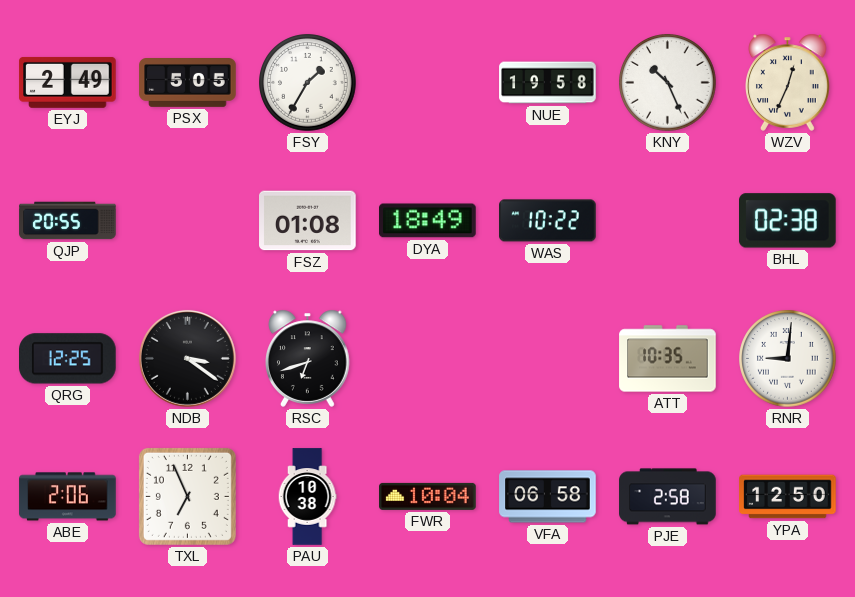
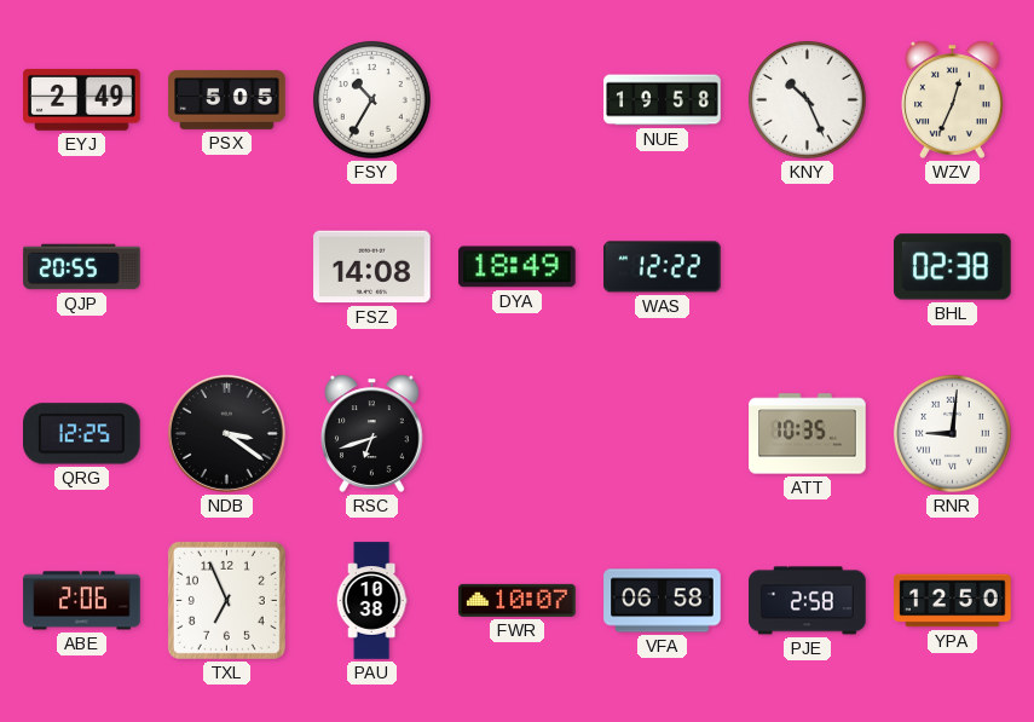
FSY: 1:35 -> 10:35
FSZ: 01:08 -> 14:08
WAS: 10:22 -> 12:22
FWR: 10:04 -> 10:07
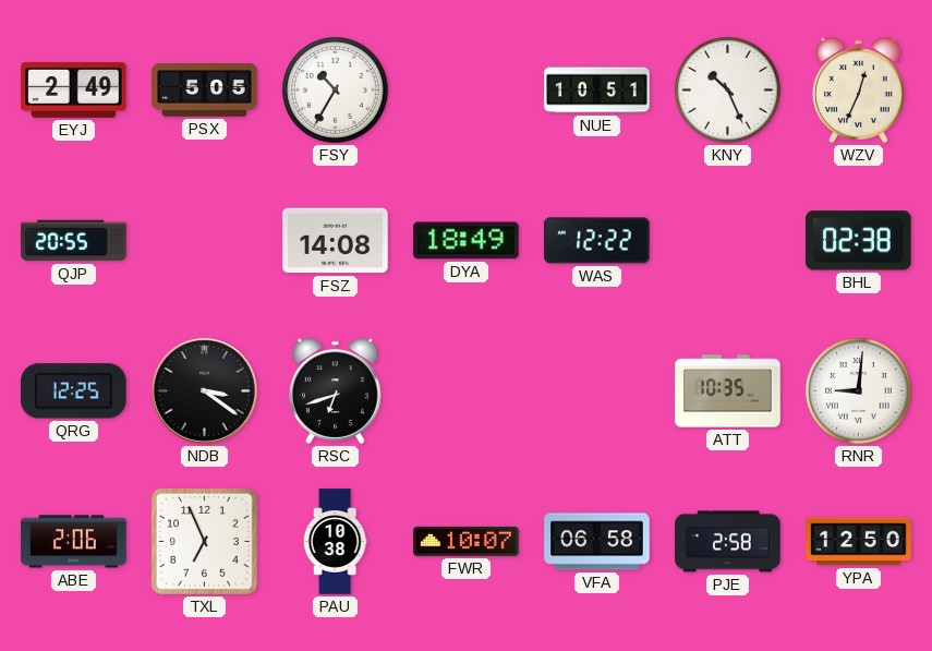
NUE: 19:58 -> 10:51
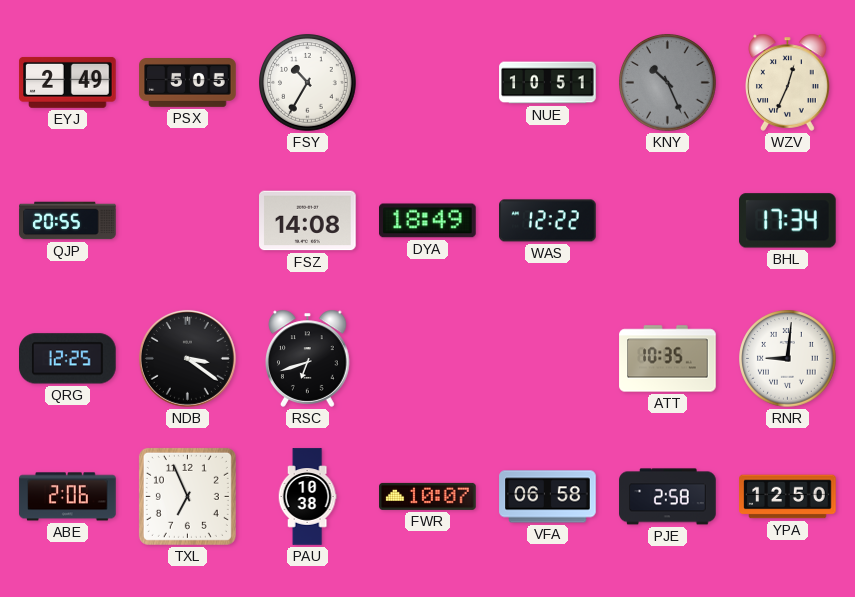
KNY dial: white -> grey
BHL: 02:38 -> 17:34
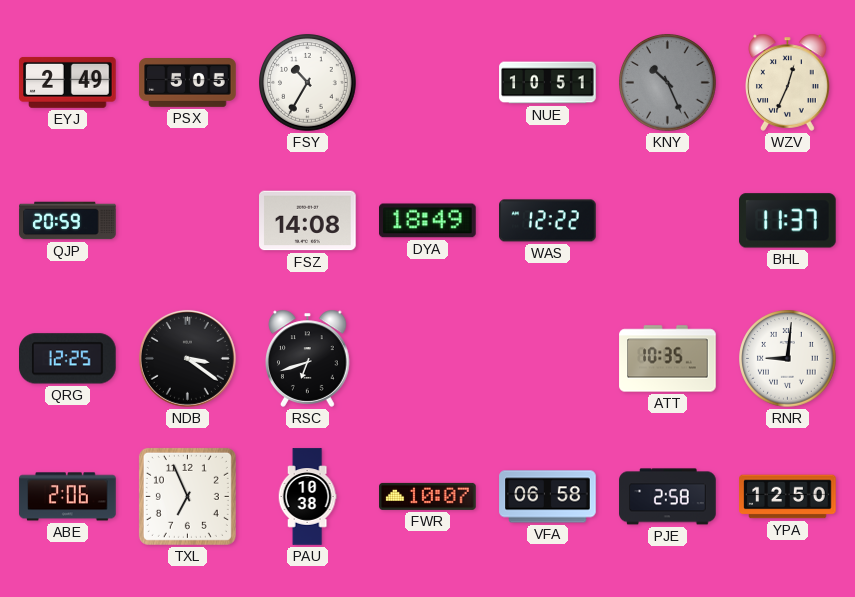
QJP: 20:55 -> 20:59
BHL: 17:34 -> 11:37
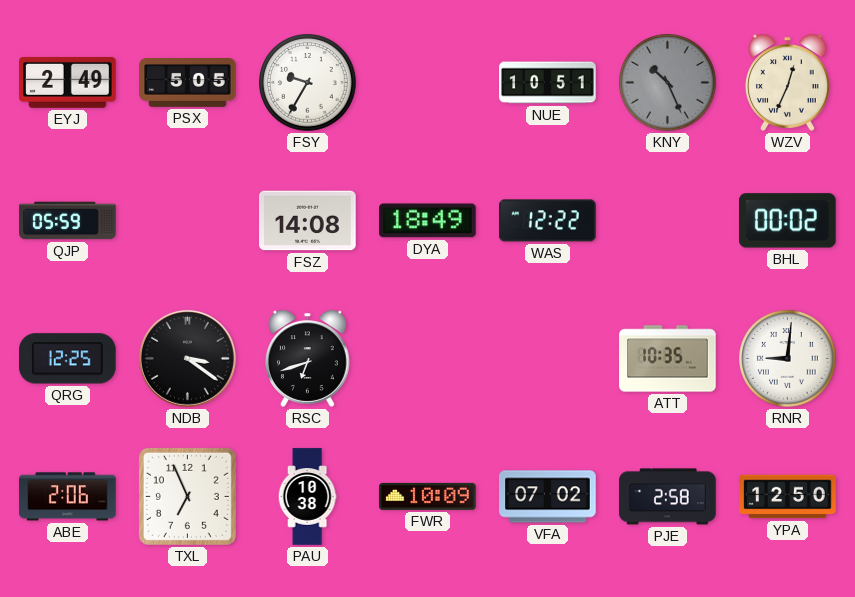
FSY: 10:35 -> 9:35
QJP: 20:59 -> 05:59
BHL: 11:37 -> 00:02
FWR: 10:07 -> 10:09
VFA: 06:58 -> 07:02
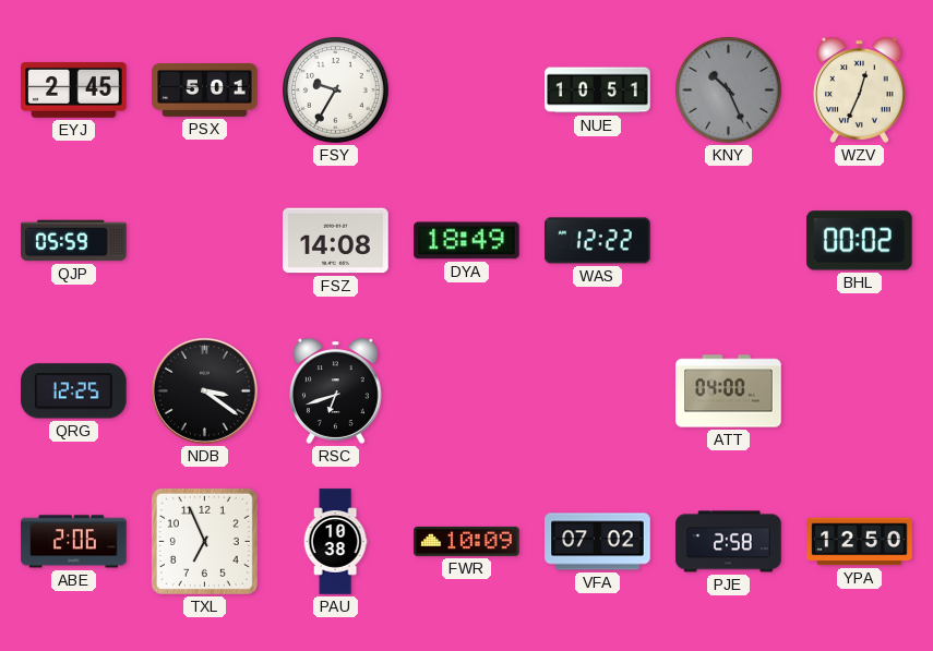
EYJ: 2:49 -> 2:45
PSX: 5:05 -> 5:01
ATT: 10:35 -> 04:00
RNR: 9:01 -> none
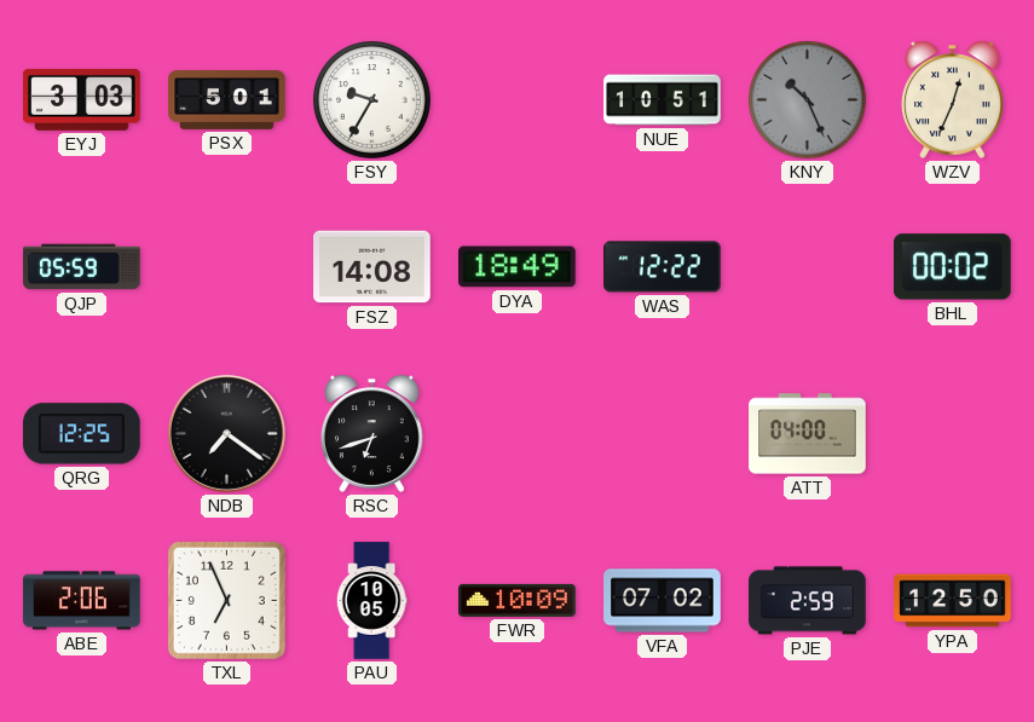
EYJ: 2:45 -> 3:03
NDB: 3:21 -> 7:21
PAU: 10:38 -> 10:05
PJE: 2:58 -> 2:59
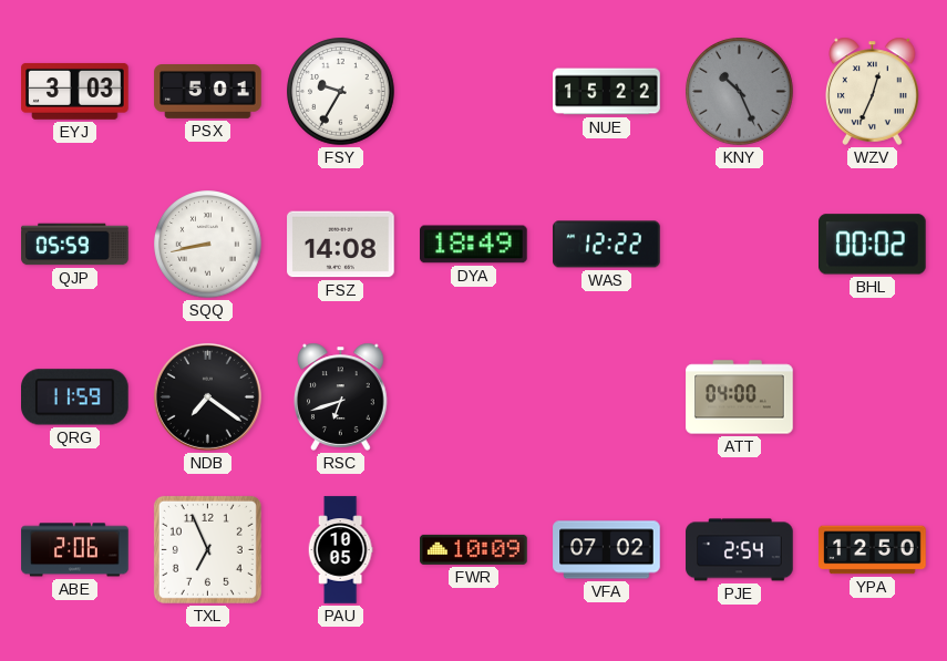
NUE: 10:51 -> 15:22
SQQ: none -> 8:43
QRG: 12:25 -> 11:59
PJE: 2:59 -> 2:54
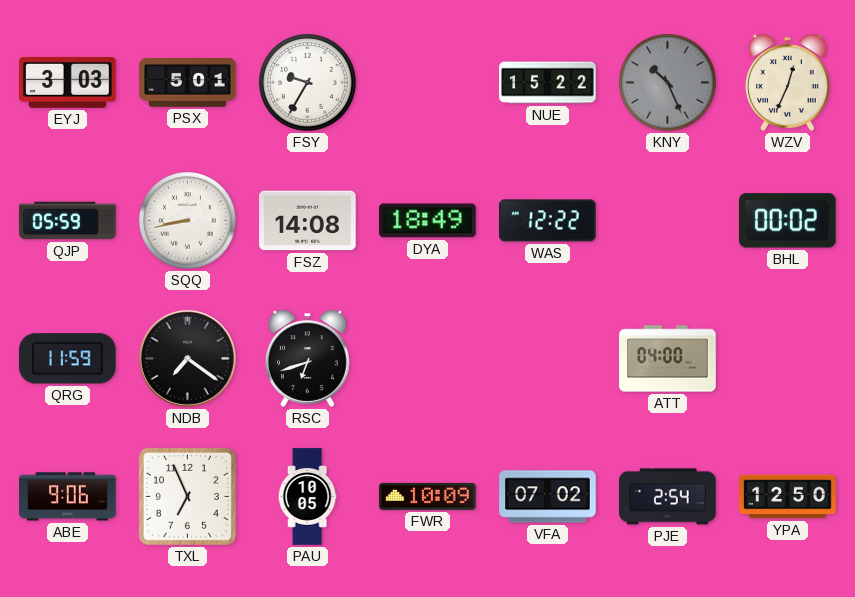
ABE: 2:06 -> 9:06
